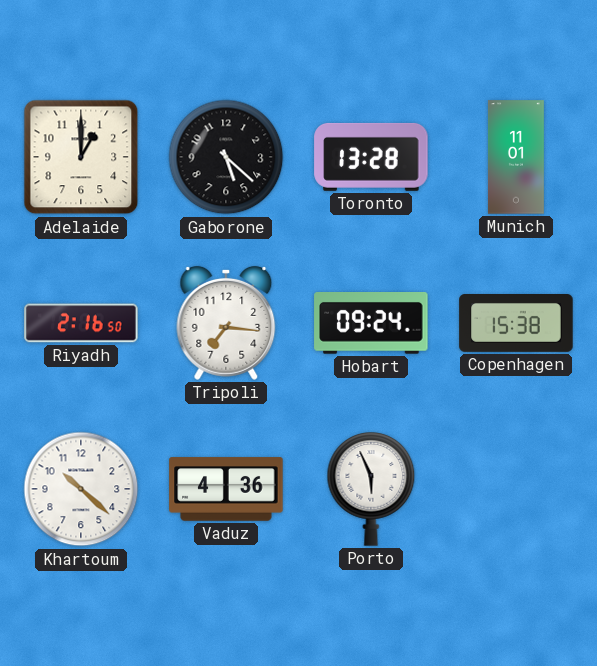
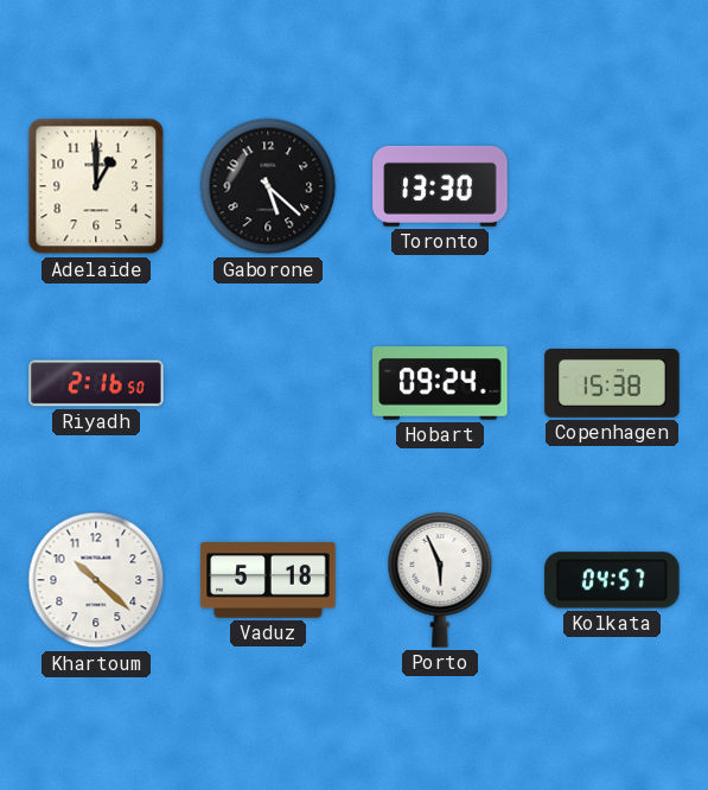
Toronto: 13:28 -> 13:30
Munich: 11:01 -> none
Tripoli: 7:16 -> none
Vaduz: 4:36 -> 5:18
Kolkata: none -> 04:57
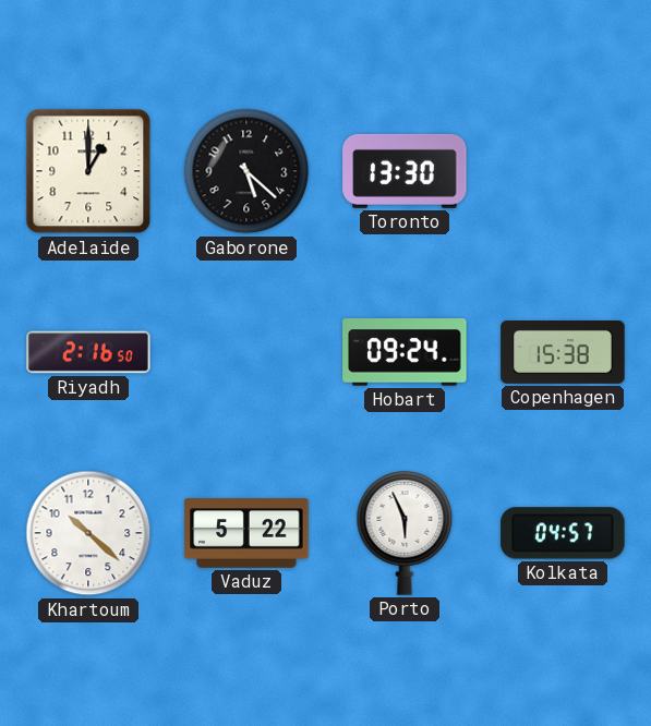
Vaduz: 5:18 -> 5:22
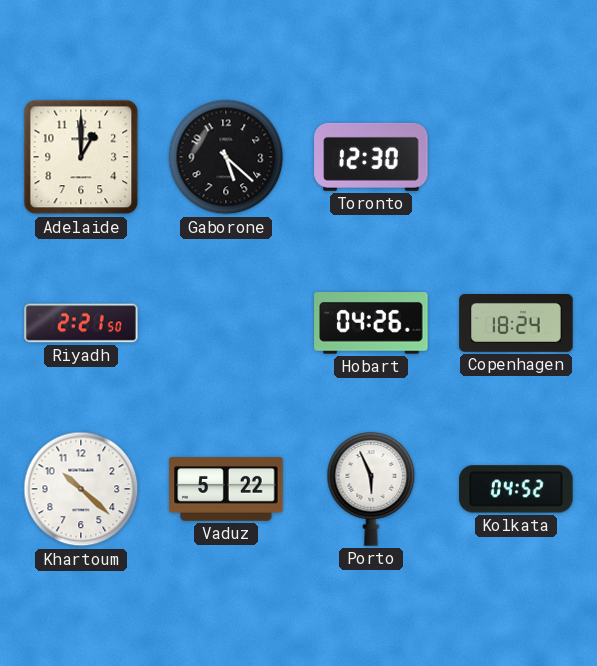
Toronto: 13:30 -> 12:30
Riyadh: 2:16 -> 2:21
Hobart: 09:24 -> 04:26
Copenhagen: 15:38 -> 18:24
Kolkata: 04:57 -> 04:52
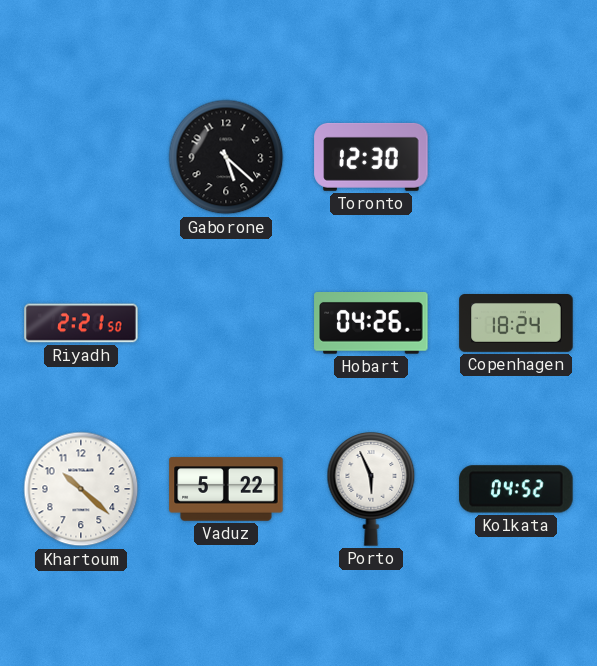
Adelaide: 1:00 -> none
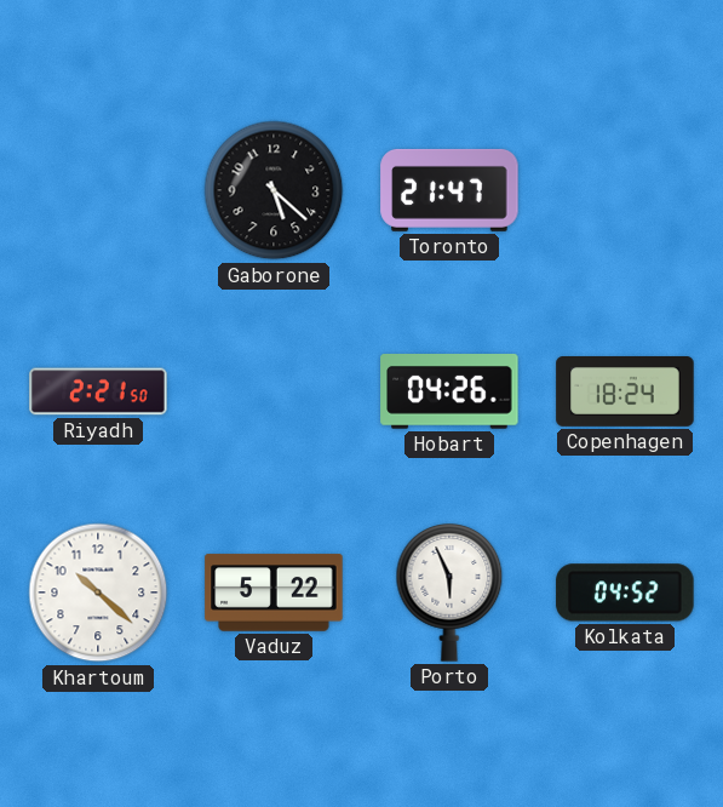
Toronto: 12:30 -> 21:47
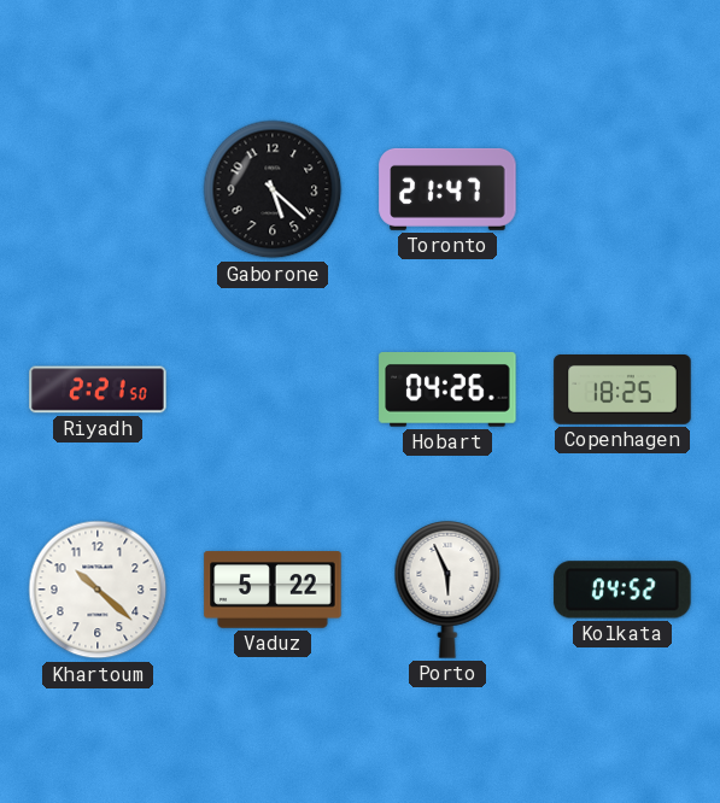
Copenhagen: 18:24 -> 18:25
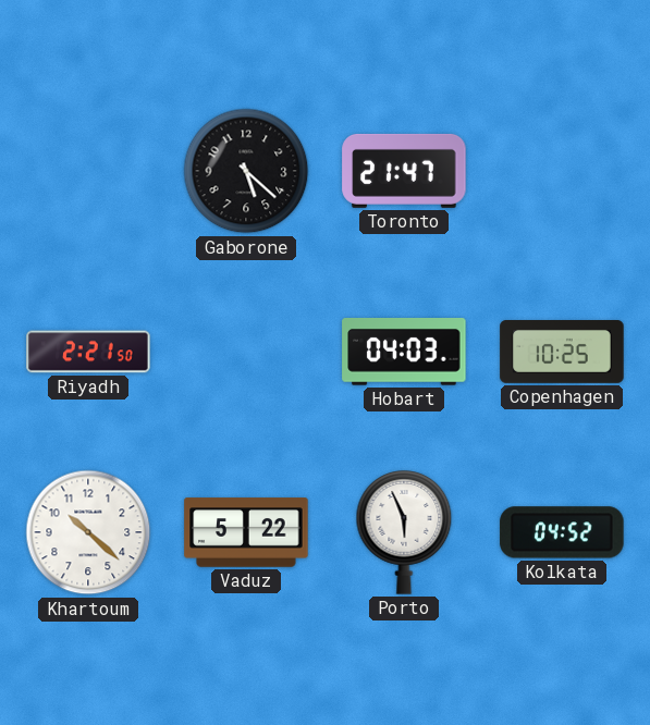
Hobart: 04:26 -> 04:03
Copenhagen: 18:25 -> 10:25
